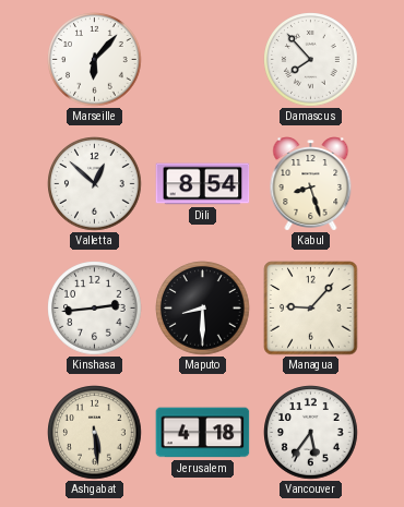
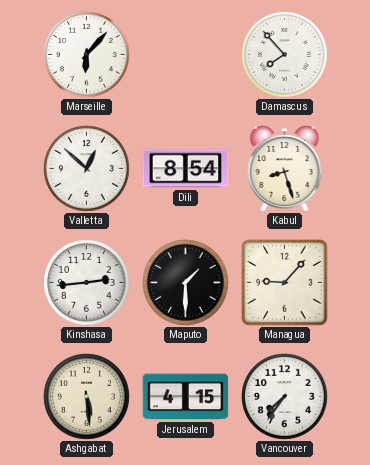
Maputo: 8:30 -> 1:30
Jerusalem: 4:18 -> 4:15
Vancouver: 5:36 -> 7:36
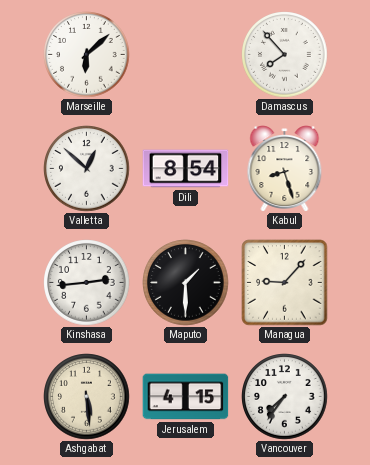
Marseille: 6:07 -> 6:08
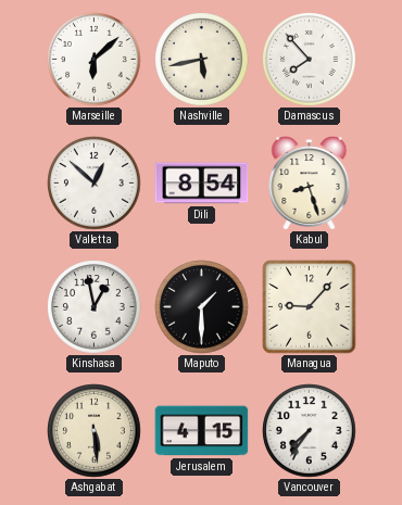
Nashville: none -> 5:43
Kinshasa: 2:44 -> 12:58
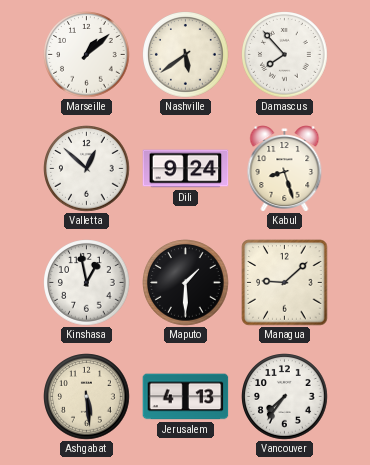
Marseille: 6:08 -> 1:08
Nashville: 5:43 -> 5:39
Dili: 8:54 -> 9:24
Managua: 9:07 -> 9:08
Jerusalem: 4:15 -> 4:13
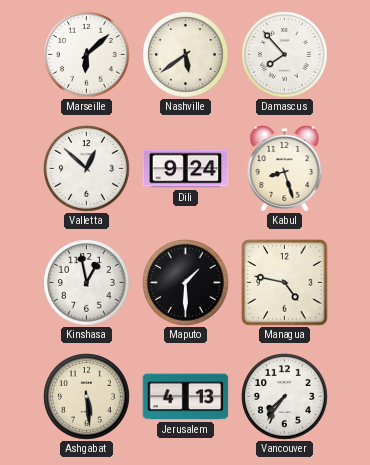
Marseille: 1:08 -> 6:08
Managua: 9:08 -> 4:47
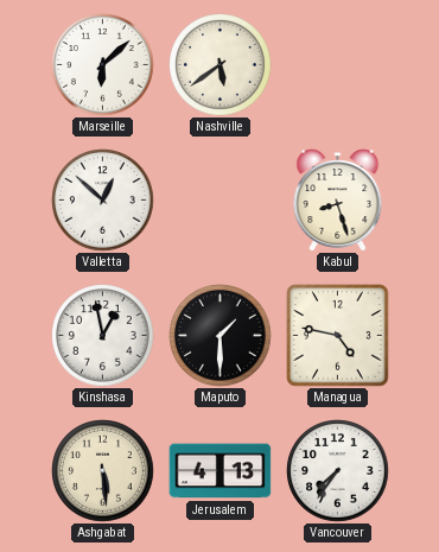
Damascus: 7:53 -> none
Dili: 9:24 -> none
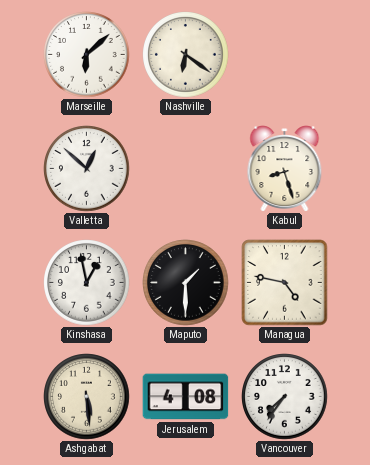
Nashville: 5:39 -> 6:21
Jerusalem: 4:13 -> 4:08
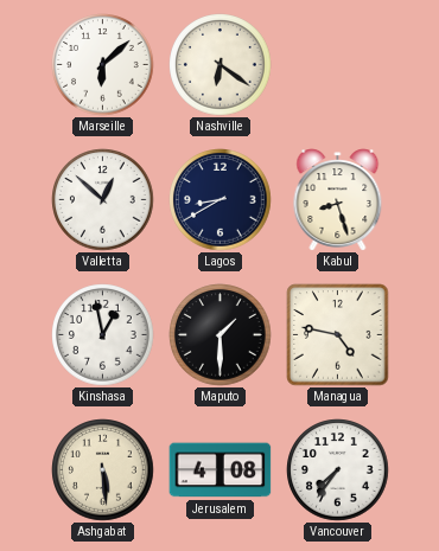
Lagos: none -> 8:40
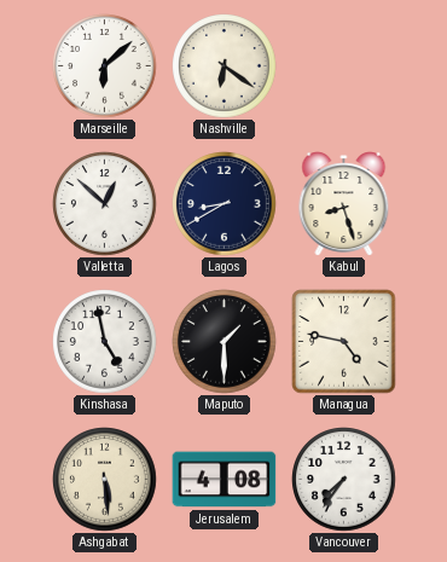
Kinshasa: 12:58 -> 4:58
